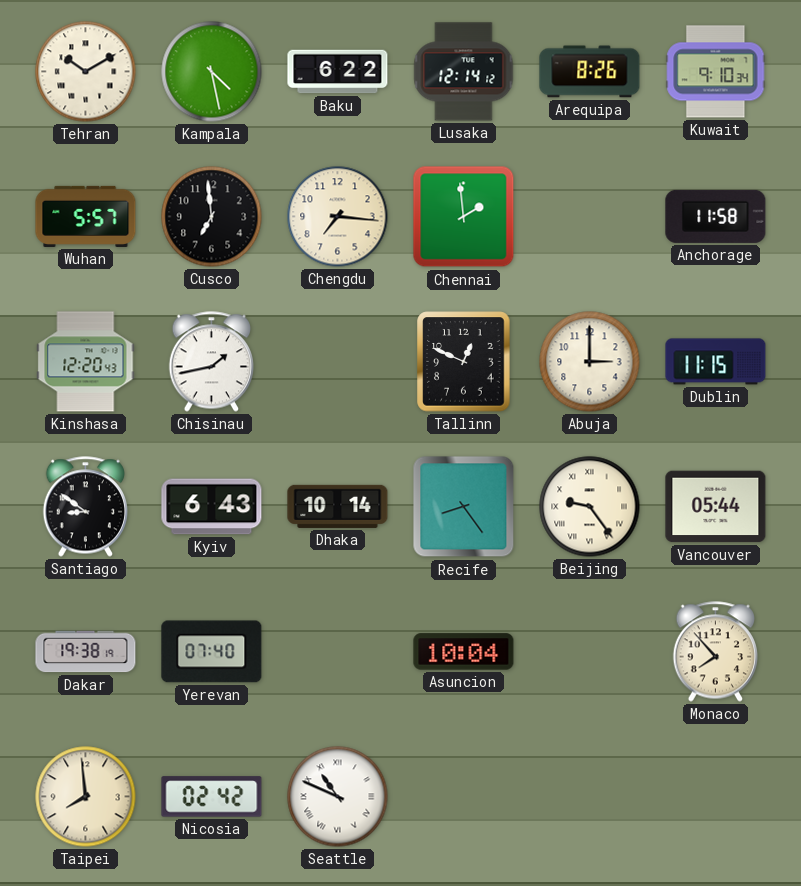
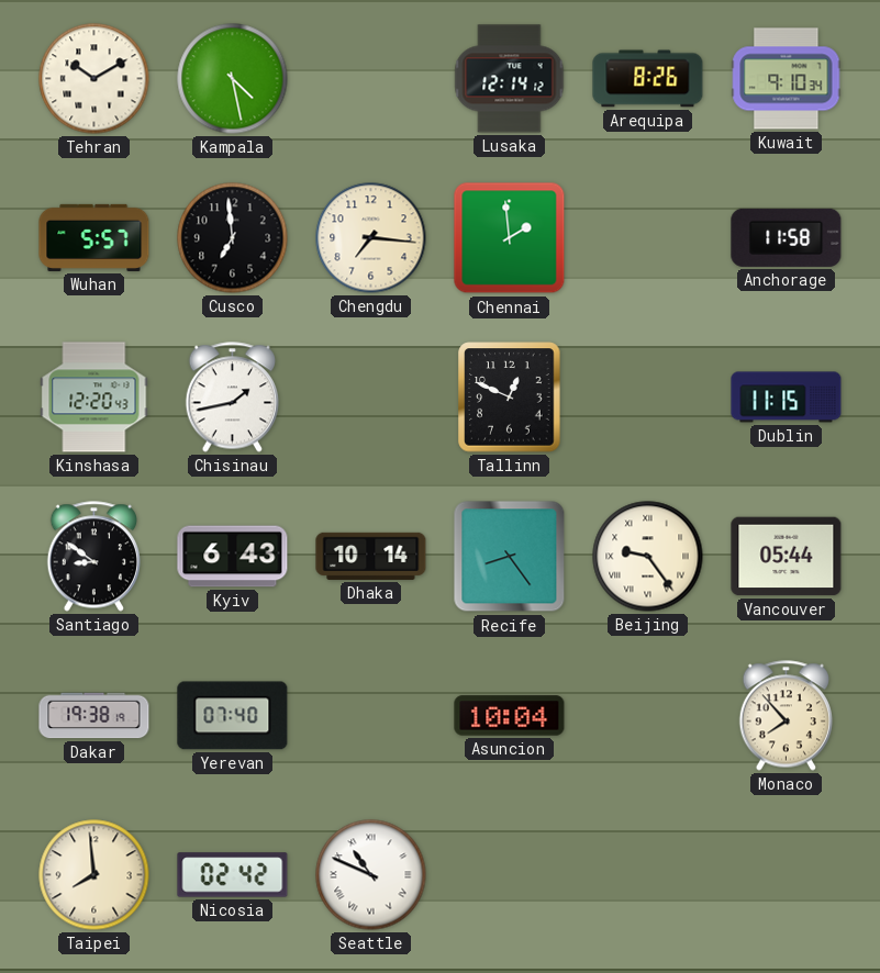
Baku: 6:22 -> none
Abuja: 3:00 -> none
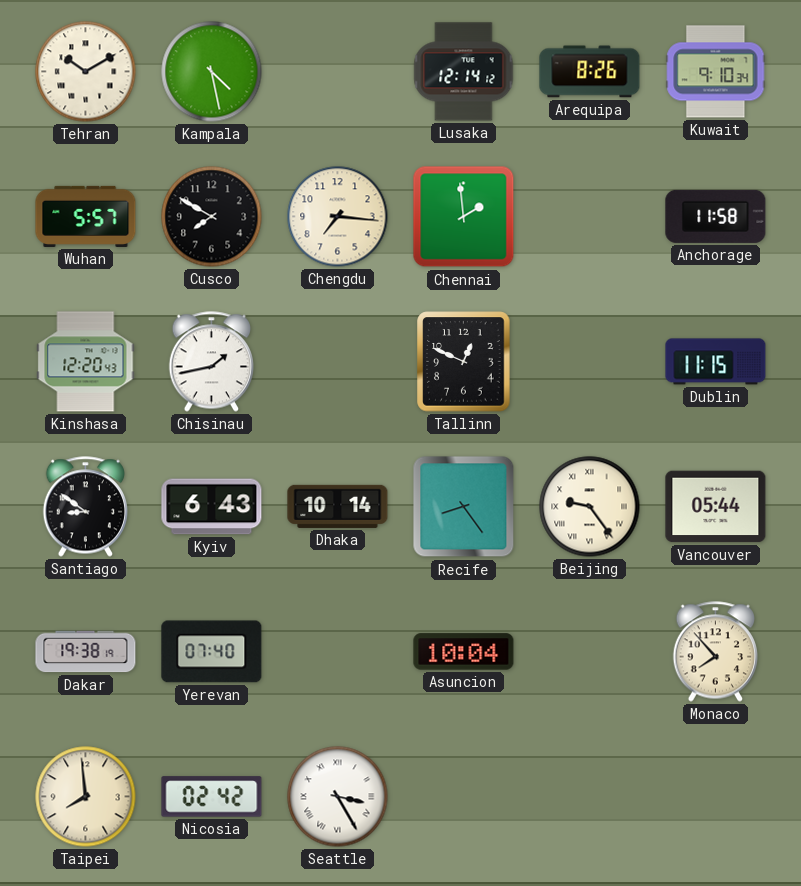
Cusco: 6:59 -> 7:50
Seattle: 10:49 -> 3:25
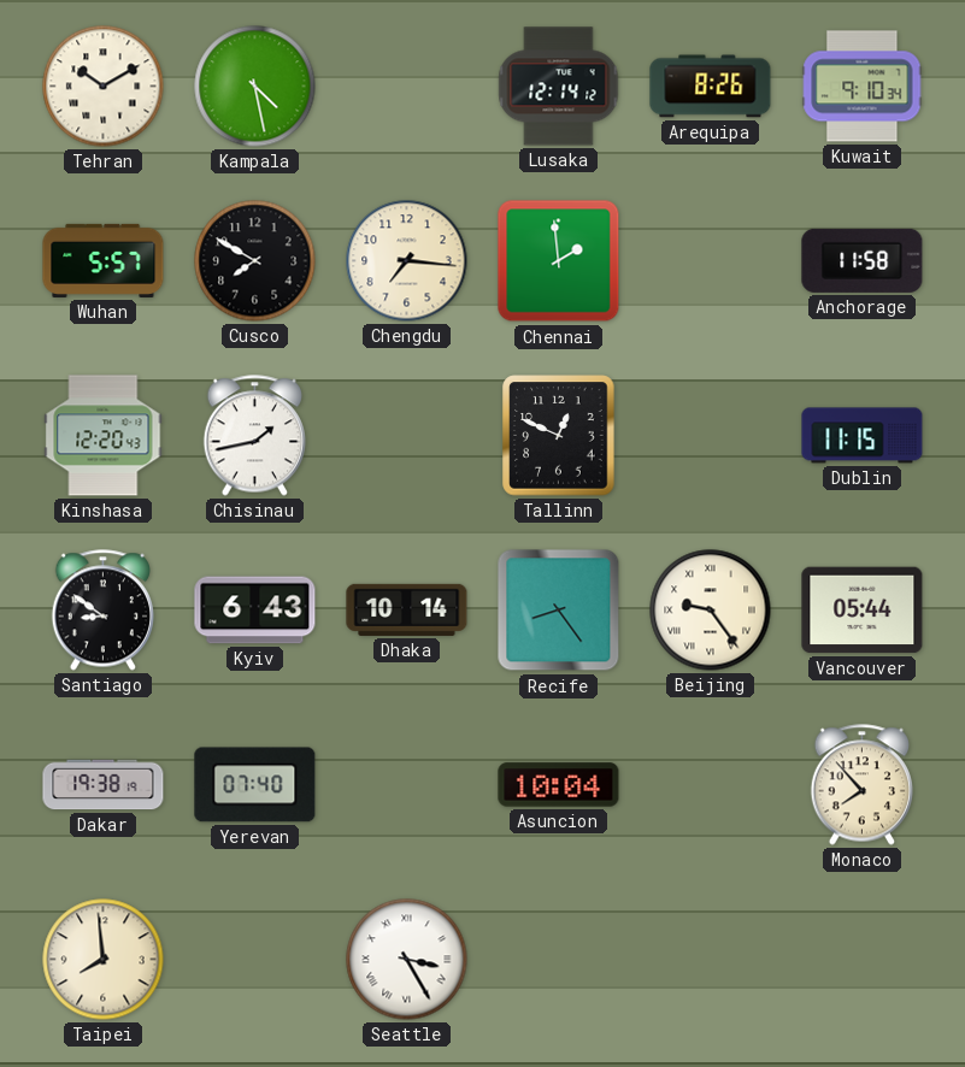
Nicosia: 02:42 -> none
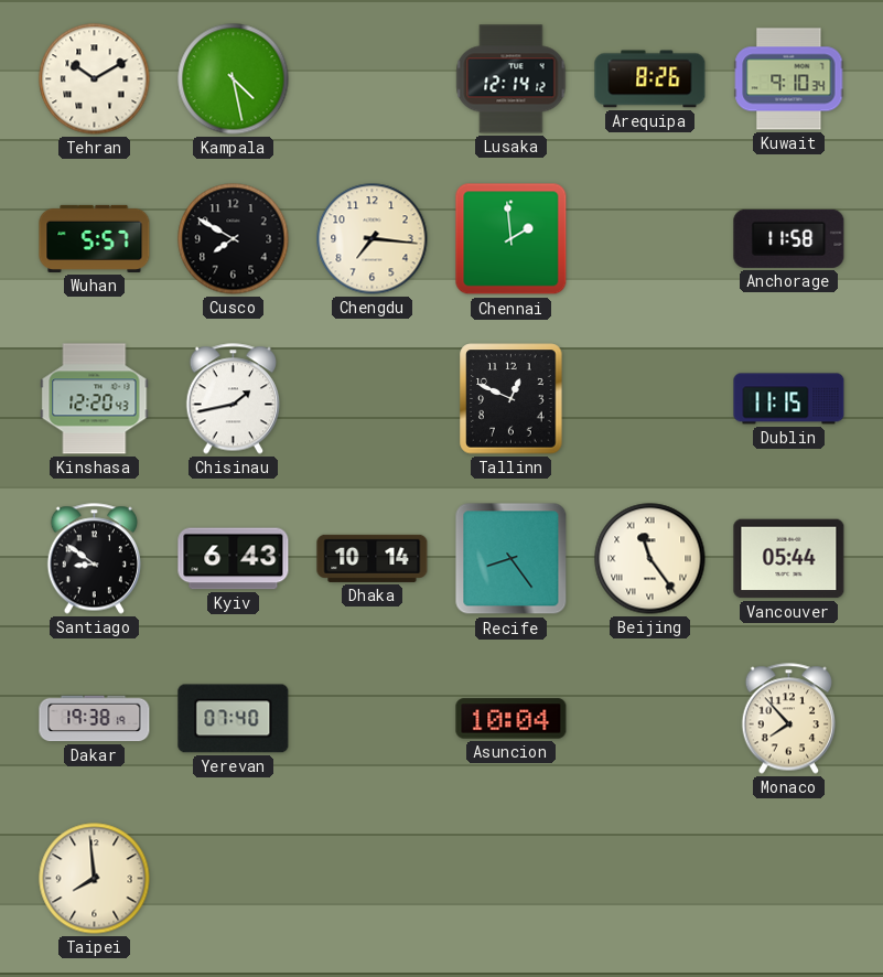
Beijing: 9:24 -> 11:24
Seattle: 3:25 -> none
